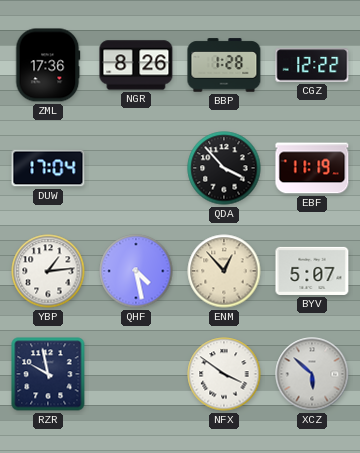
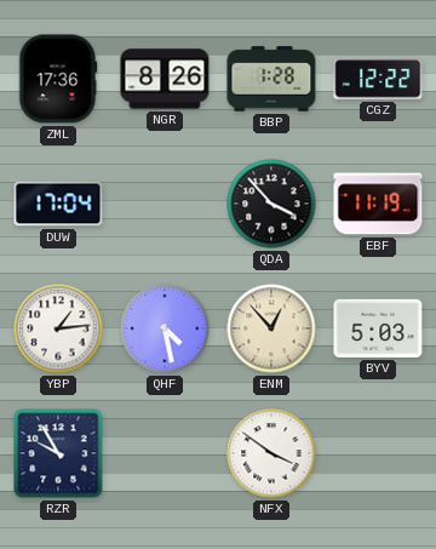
BYV: 5:07 -> 5:03
RZR: 9:58 -> 9:55
XCZ: 5:52 -> none
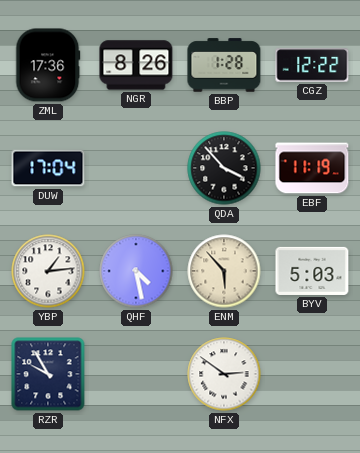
ENM: 12:53 -> 5:53
NFX: 3:51 -> 2:51
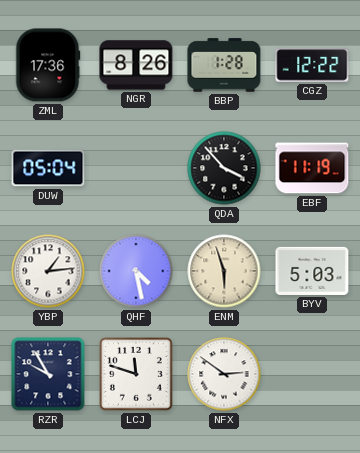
DUW: 17:04 -> 05:04
ENM: 5:53 -> 5:57
LCJ: none -> 11:48
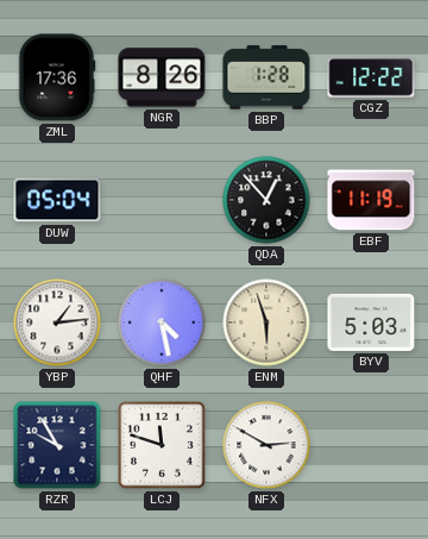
QDA: 3:53 -> 12:53
NFX: 2:51 -> 2:50
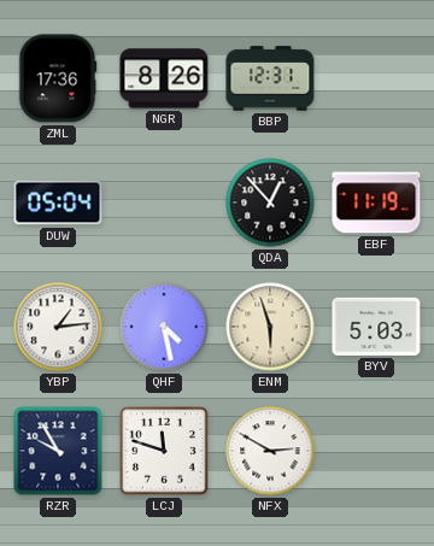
BBP: 1:28 -> 12:31
CGZ: 12:22 -> none
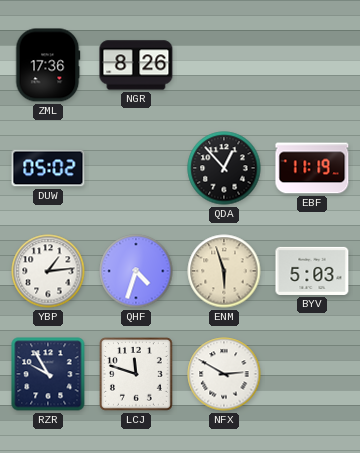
BBP: 12:31 -> none
DUW: 05:04 -> 05:02
QHF: 4:28 -> 4:33
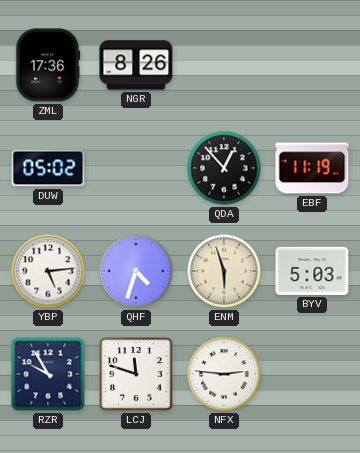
YBP: 1:14 -> 5:14
NFX: 2:50 -> 2:46
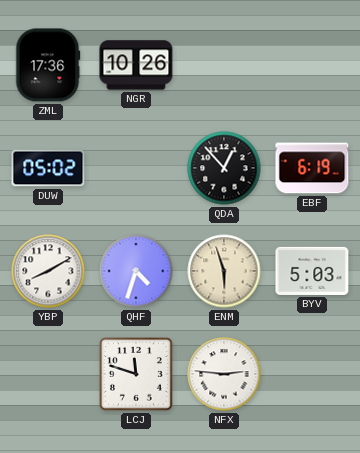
NGR: 8:26 -> 10:26
EBF: 11:19 -> 6:19
YBP: 5:14 -> 8:10
RZR: 9:55 -> none
